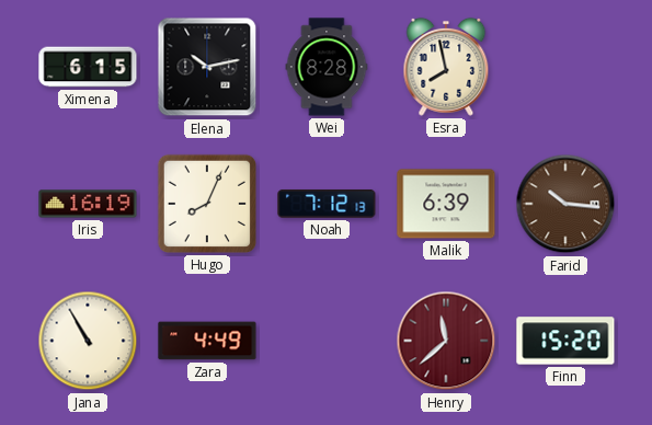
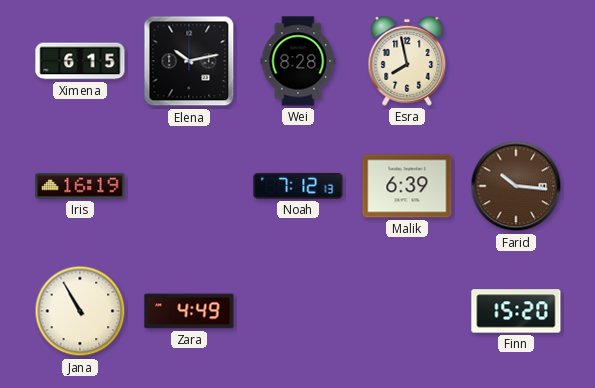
Hugo: 8:04 -> none
Henry: 11:38 -> none
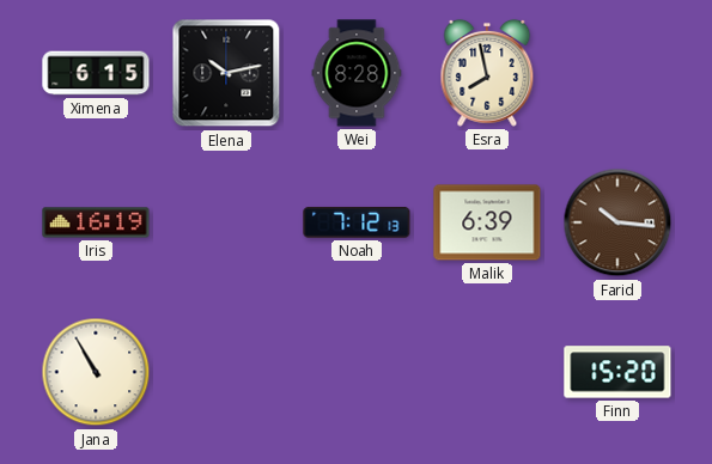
Zara: 4:49 -> none
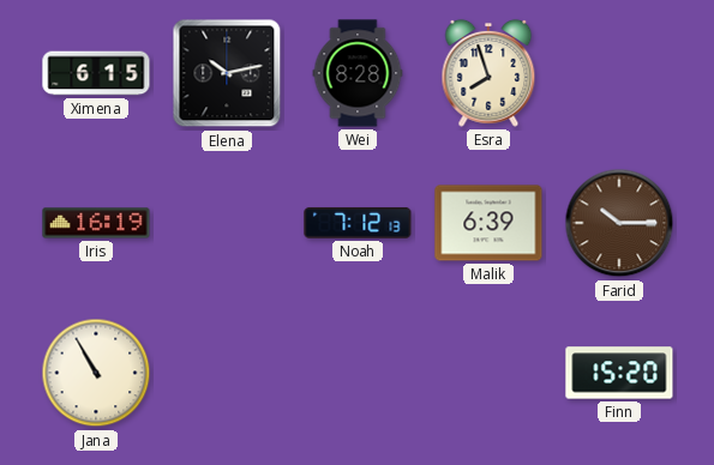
Esra: 7:58 -> 7:57
Farid: 10:16 -> 10:15
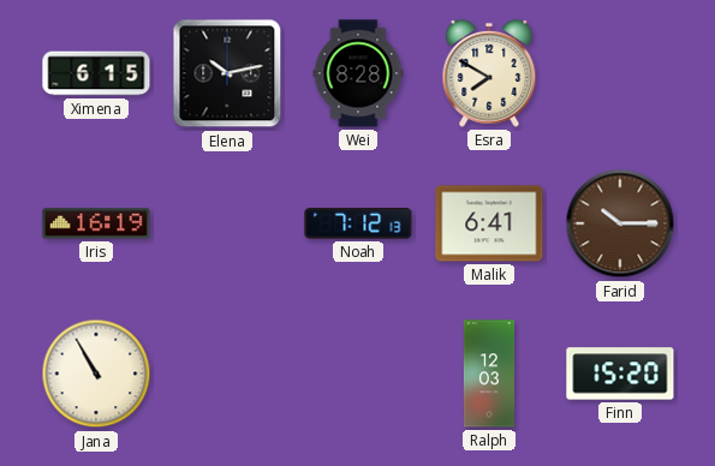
Esra: 7:57 -> 7:50
Malik: 6:39 -> 6:41
Ralph: none -> 12:03
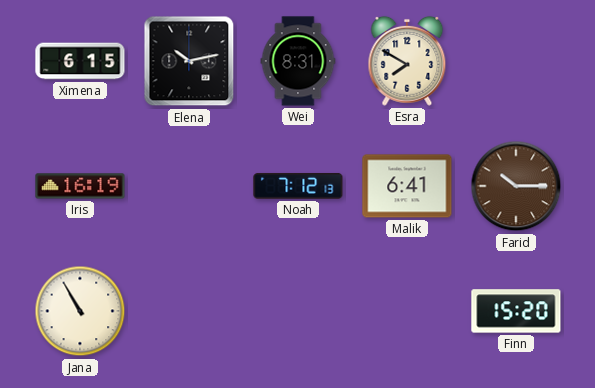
Wei: 8:28 -> 8:31
Ralph: 12:03 -> none
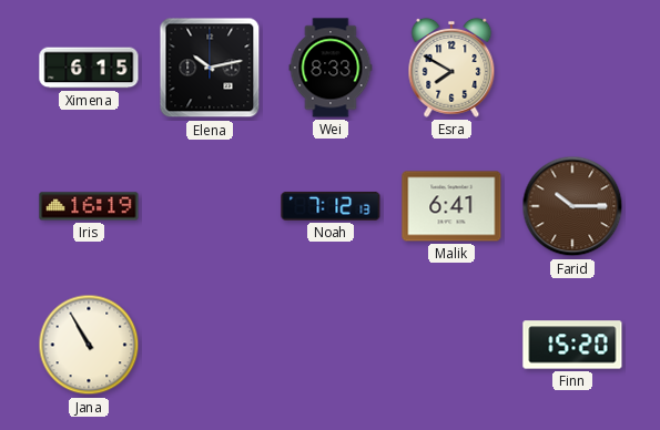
Wei: 8:31 -> 8:33
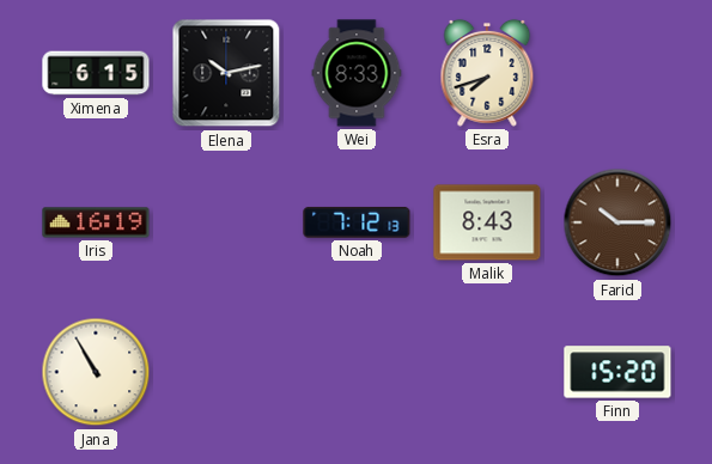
Esra: 7:50 -> 7:42
Malik: 6:41 -> 8:43
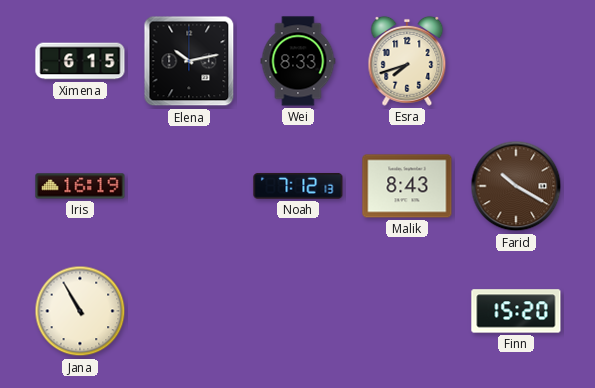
Farid: 10:15 -> 10:20
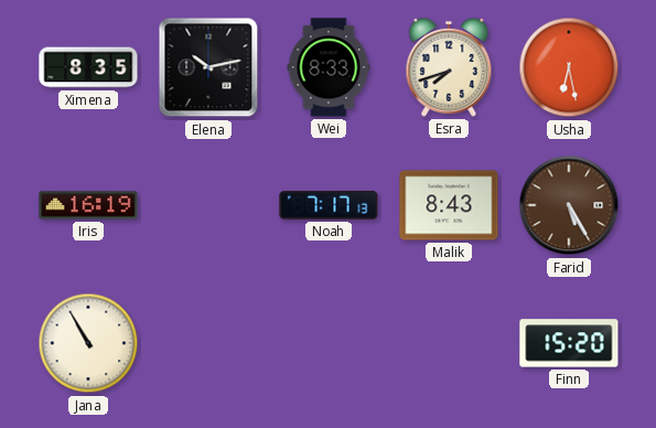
Ximena: 6:15 -> 8:35
Usha: none -> 6:28
Noah: 7:12 -> 7:17
Farid: 10:20 -> 5:25
